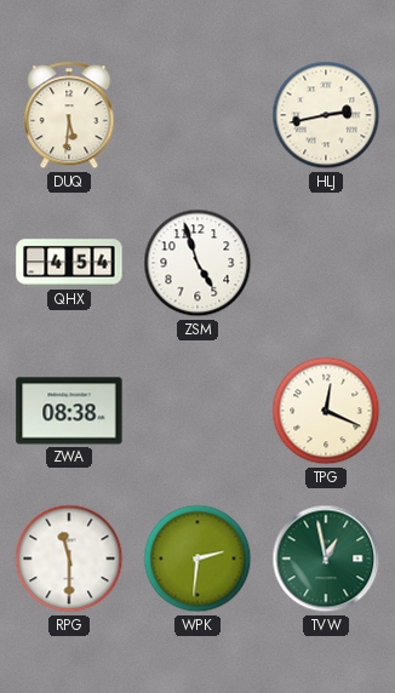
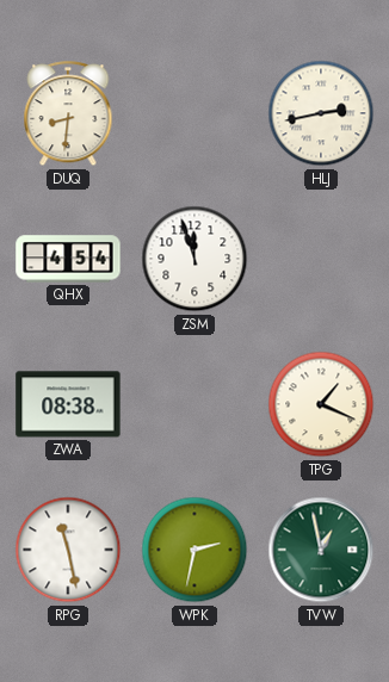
DUQ: 5:31 -> 8:31
ZSM: 4:57 -> 11:57
TPG: 12:19 -> 1:19
RPG: 11:30 -> 11:28
WPK: 2:31 -> 2:32
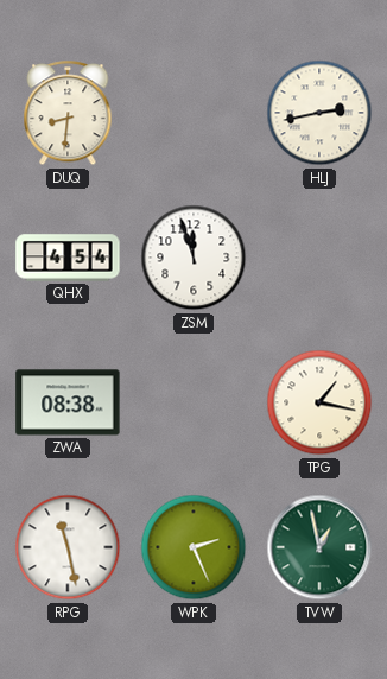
TPG: 1:19 -> 1:17
WPK: 2:32 -> 2:26
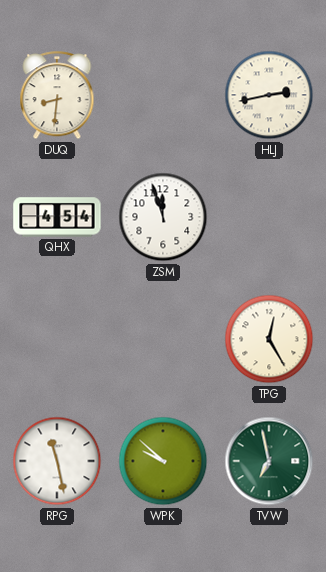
ZWA: 08:38 -> none
TPG: 1:17 -> 12:25
WPK: 2:26 -> 9:52
TVW: 12:58 -> 6:58
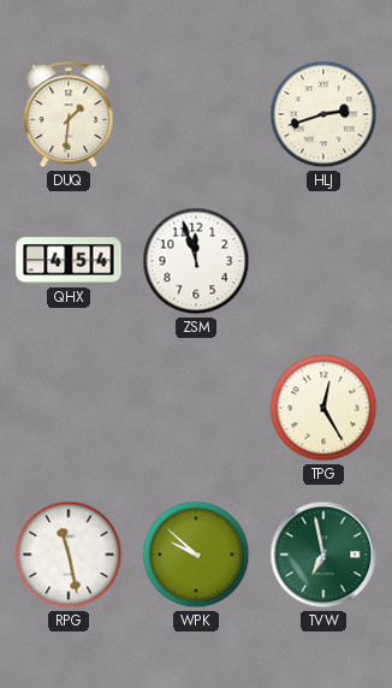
DUQ: 8:31 -> 1:31
HLJ: 2:43 -> 2:42
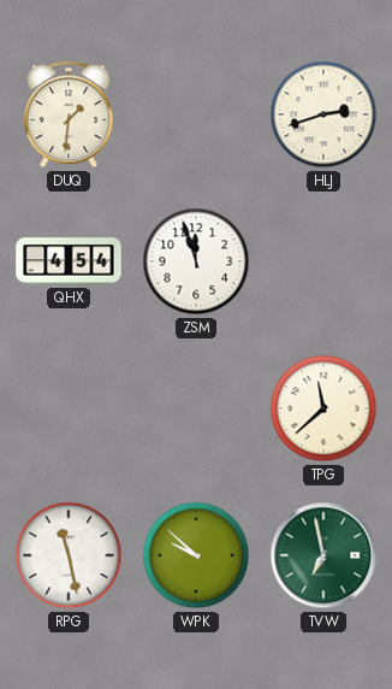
TPG: 12:25 -> 11:38
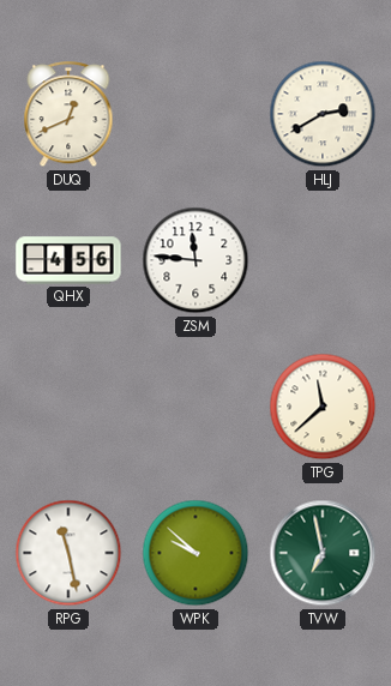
DUQ: 1:31 -> 12:41
HLJ: 2:42 -> 2:40
QHX: 4:54 -> 4:56
ZSM: 11:57 -> 11:46
